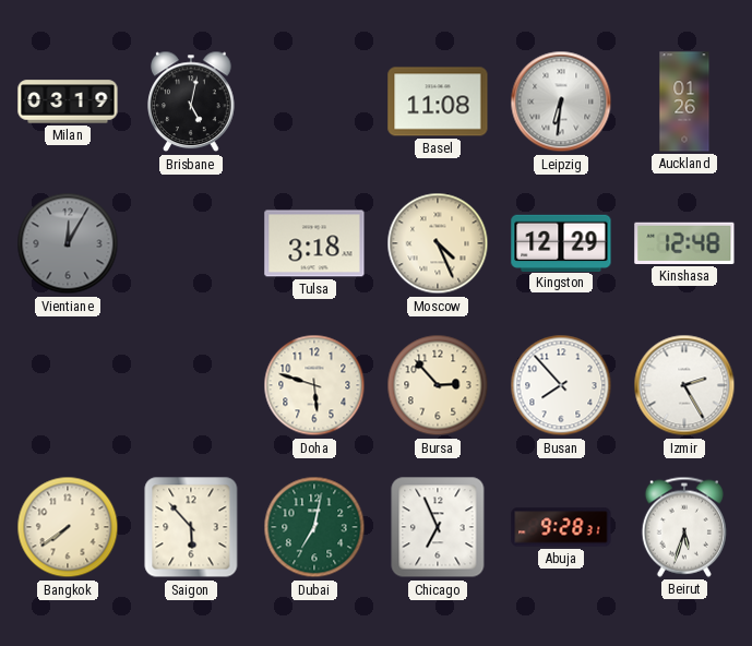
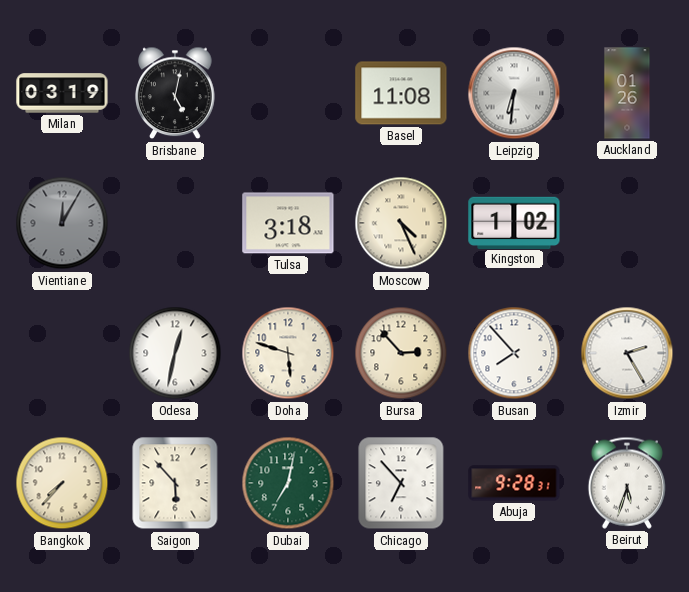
Kingston: 12:29 -> 1:02
Kinshasa: 12:48 -> none
Odesa: none -> 12:32
Bangkok: 7:39 -> 7:37
Chicago: 6:56 -> 6:53
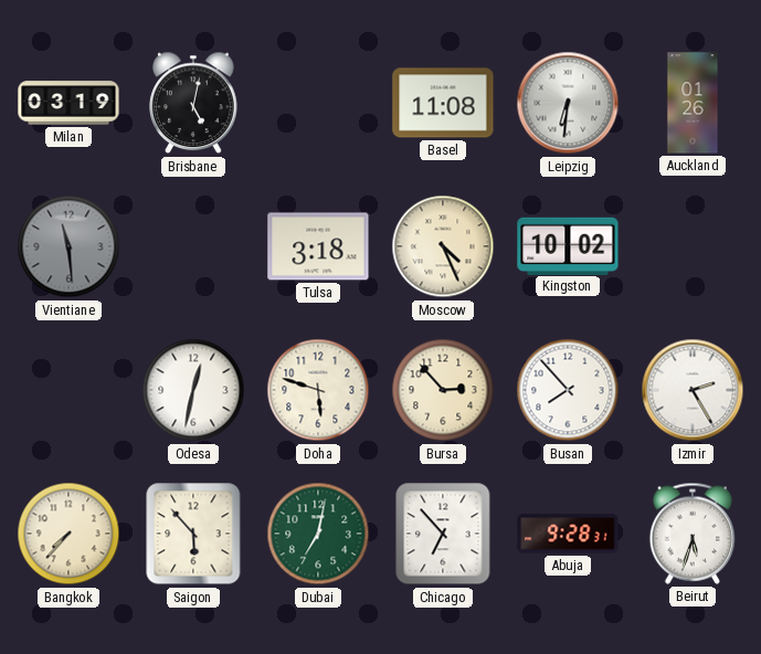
Vientiane: 12:05 -> 11:29
Kingston: 1:02 -> 10:02
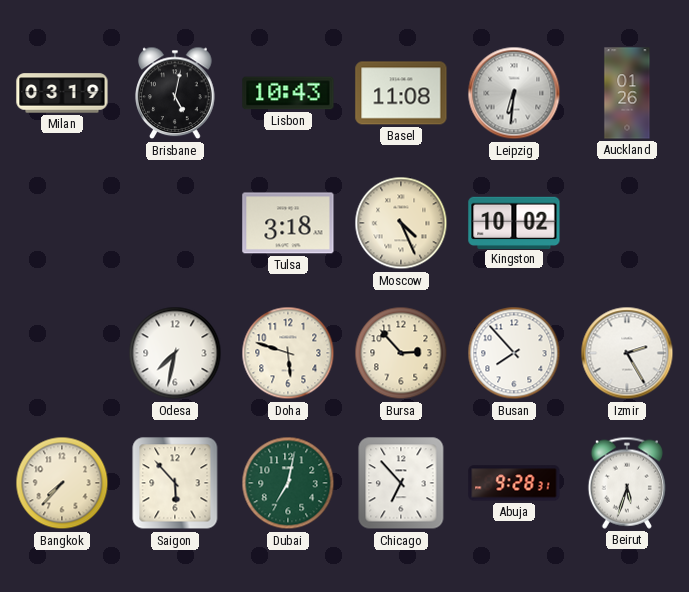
Lisbon: none -> 10:43
Vientiane: 11:29 -> none
Odesa: 12:32 -> 7:32
